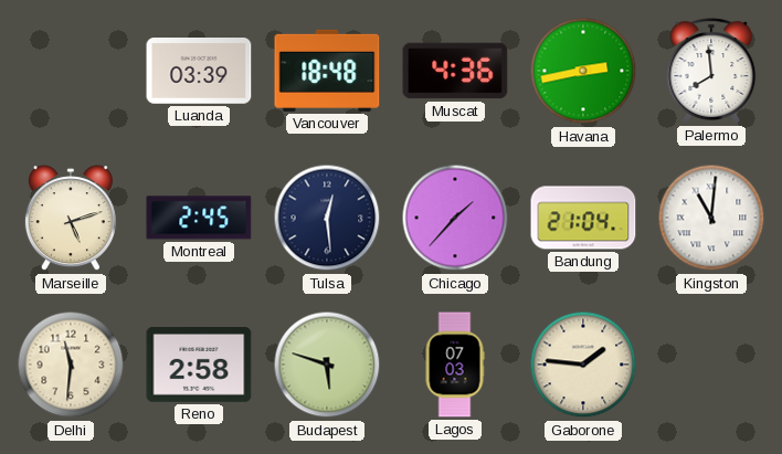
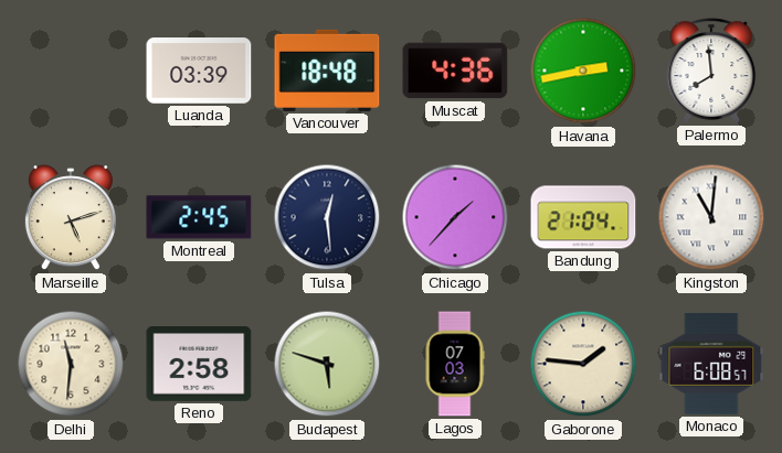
Monaco: none -> 6:08
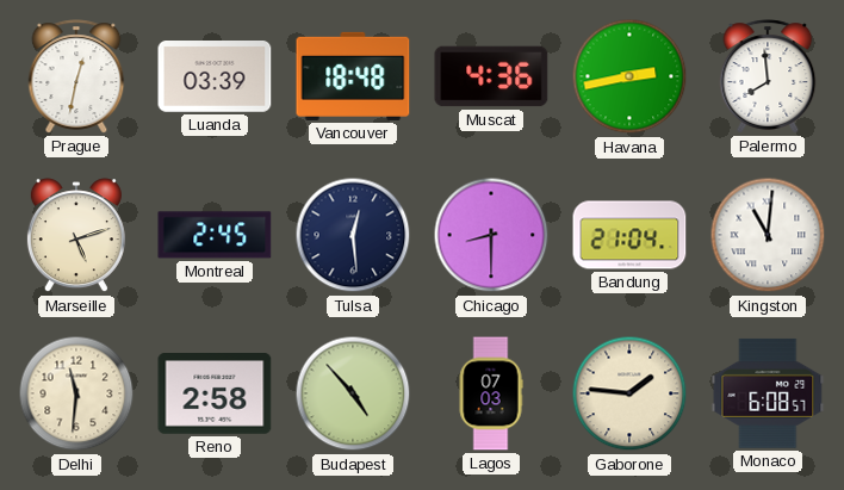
Prague: none -> 12:32
Chicago: 1:37 -> 8:30
Budapest: 5:48 -> 4:53
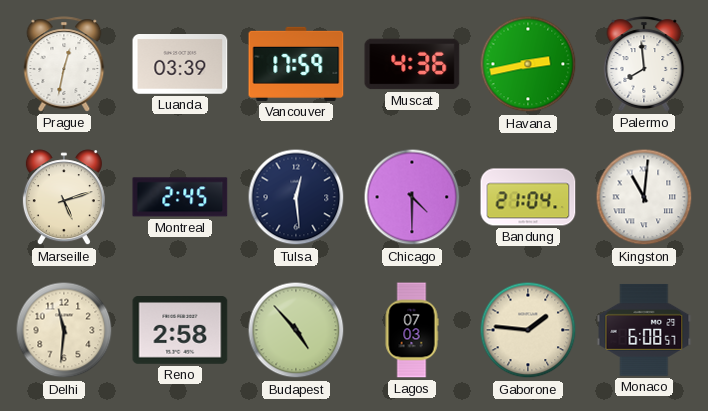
Vancouver: 18:48 -> 17:59
Chicago: 8:30 -> 4:30
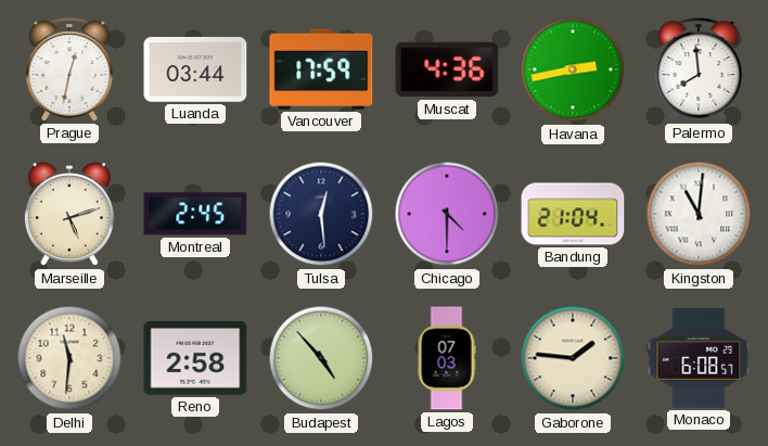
Luanda: 03:39 -> 03:44
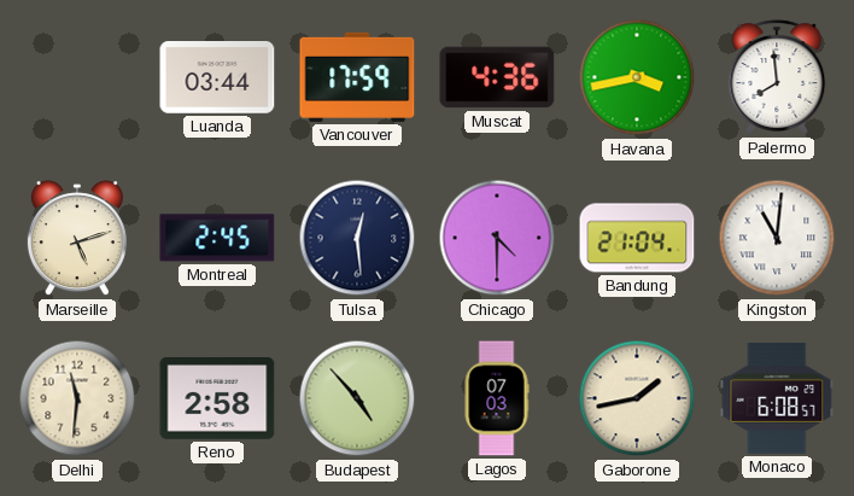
Prague: 12:32 -> none
Havana: 2:43 -> 3:43
Gaborone: 1:46 -> 1:43
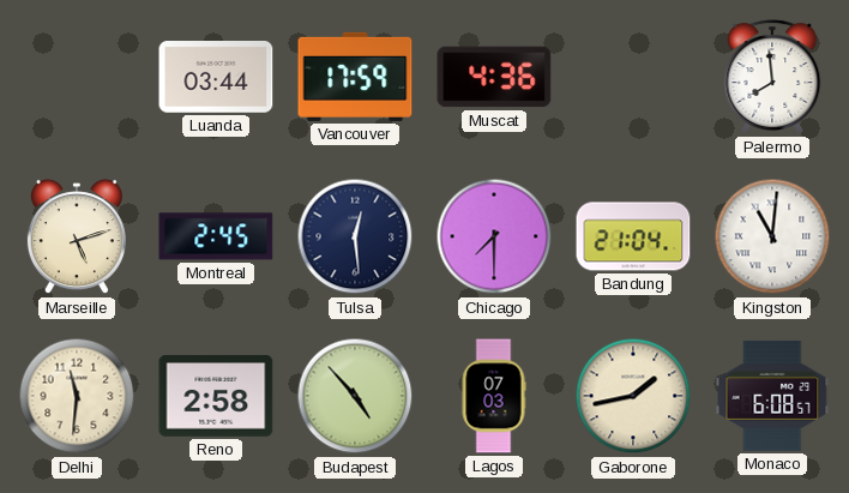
Havana: 3:43 -> none
Chicago: 4:30 -> 7:30
